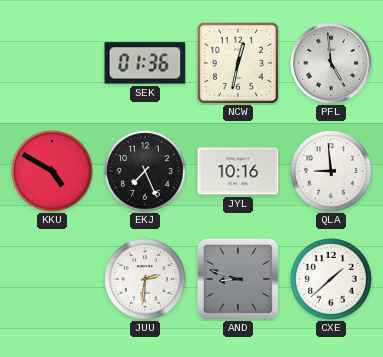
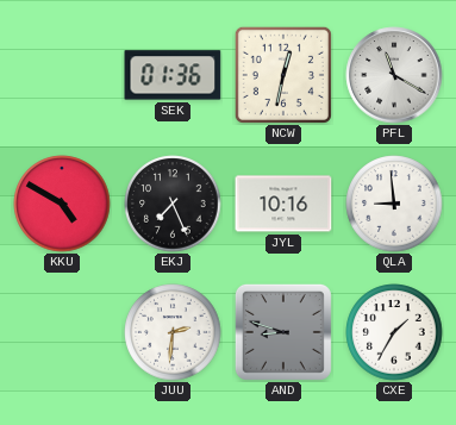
PFL: 4:59 -> 11:20
CXE: 1:38 -> 1:35
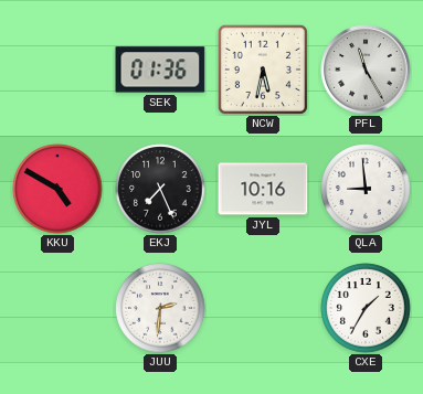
NCW: 12:32 -> 5:32
PFL: 11:20 -> 11:25
AND: 8:48 -> none
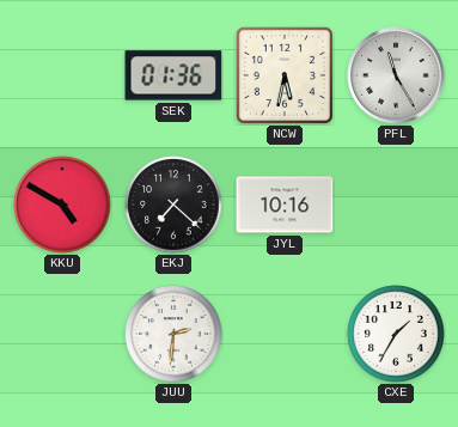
EKJ: 7:26 -> 7:22
QLA: 8:59 -> none
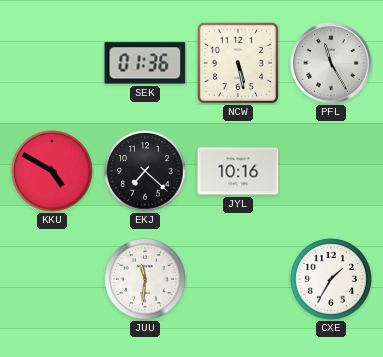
NCW: 5:32 -> 5:28
JUU: 2:31 -> 11:31
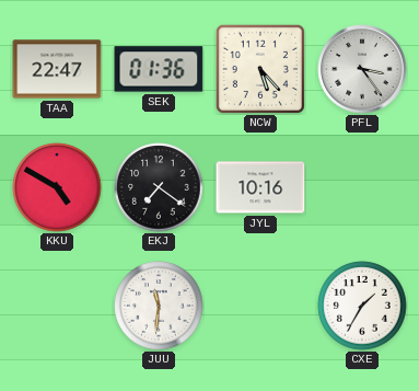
TAA: none -> 22:47
NCW: 5:28 -> 5:23
PFL: 11:25 -> 3:24
EKJ: 7:22 -> 7:21
